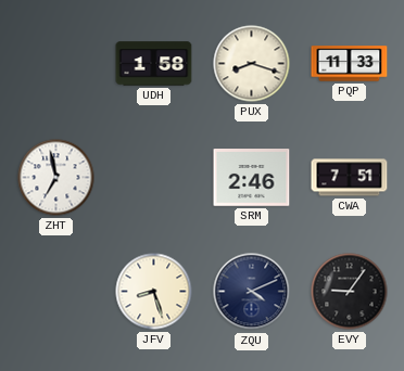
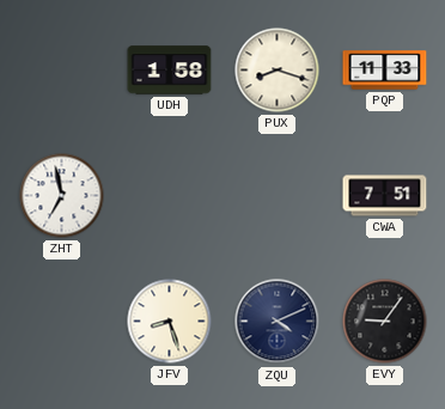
SRM: 2:46 -> none
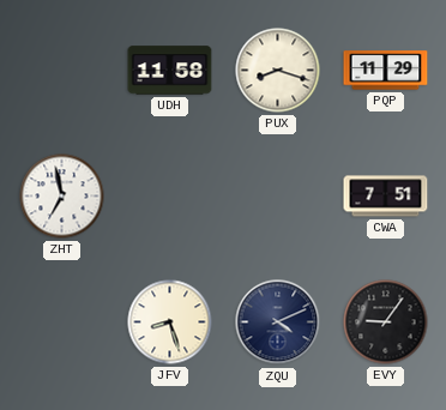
UDH: 1:58 -> 11:58
PQP: 11:33 -> 11:29
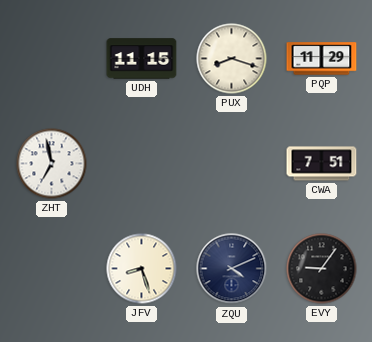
UDH: 11:58 -> 11:15
